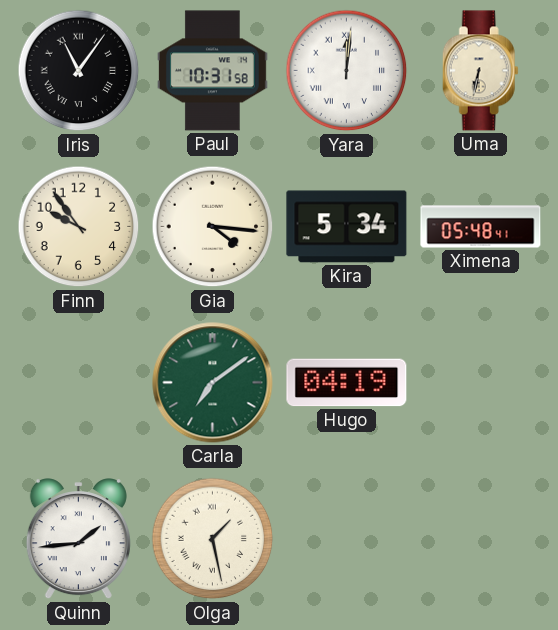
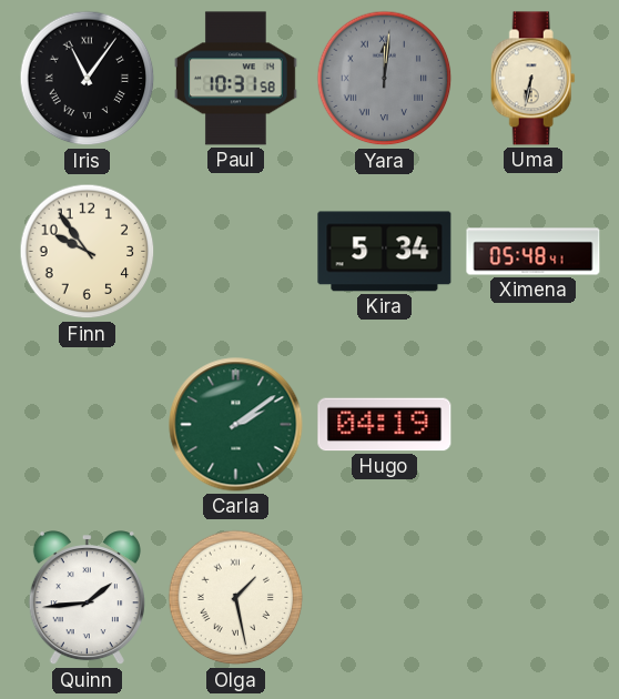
Yara dial: white -> grey
Gia: 4:16 -> none
Carla: 7:09 -> 2:09
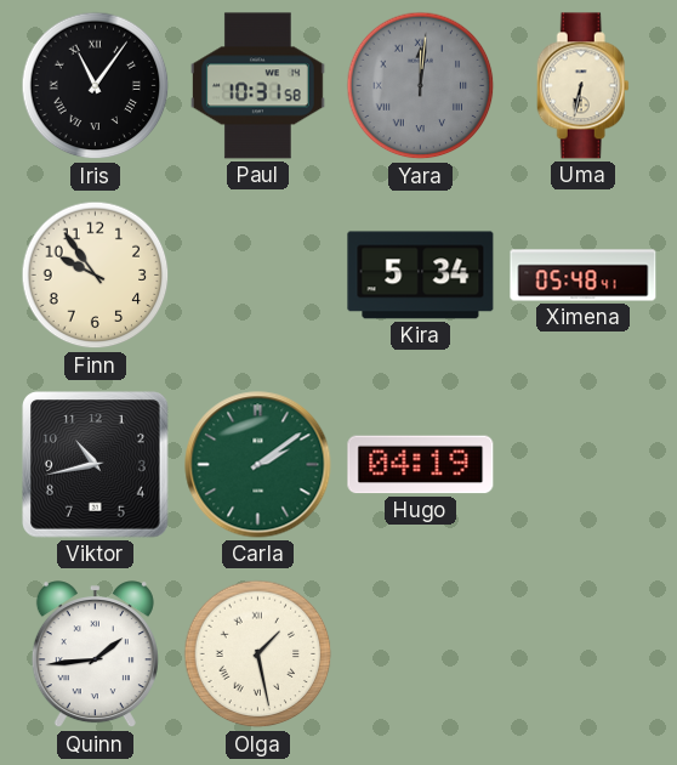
Viktor: none -> 10:43
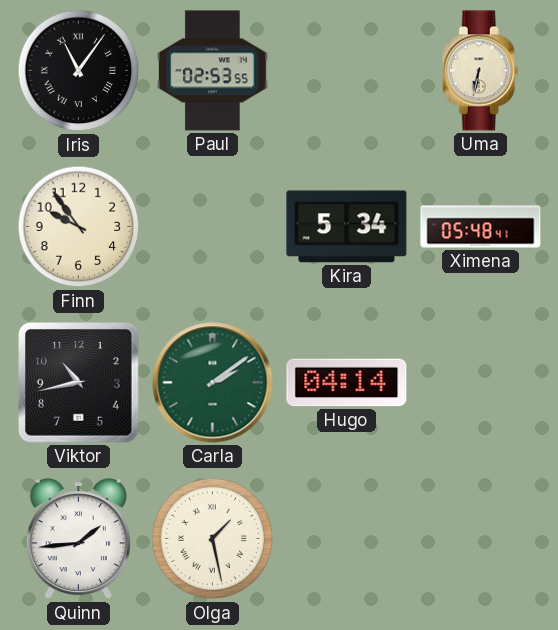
Paul: 10:31 -> 02:53
Yara: 12:01 -> none
Hugo: 04:19 -> 04:14
